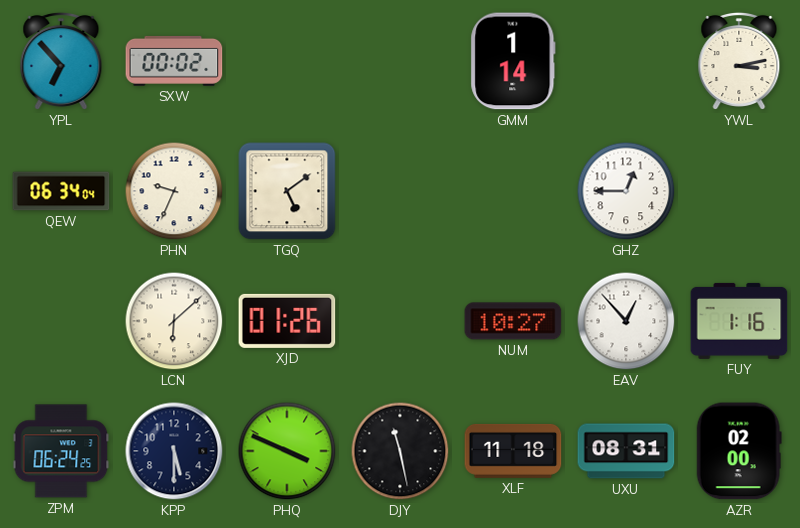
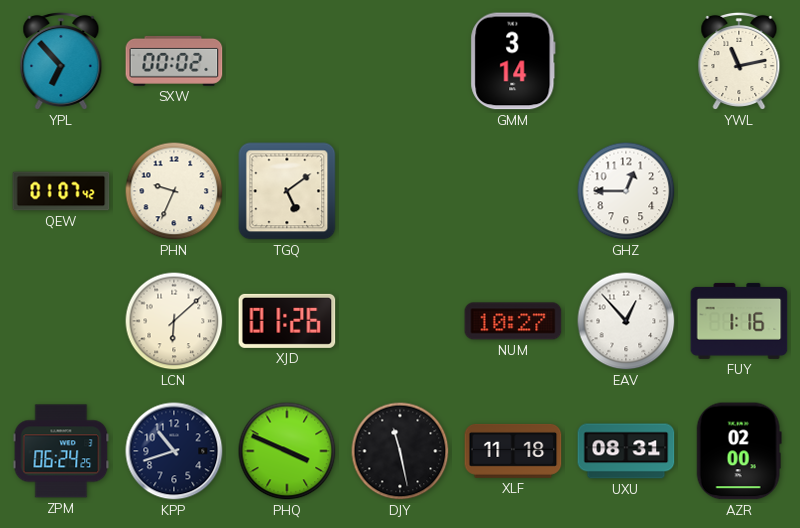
GMM: 1:14 -> 3:14
YWL: 3:13 -> 11:13
QEW: 06:34 -> 01:07
KPP: 5:30 -> 10:42
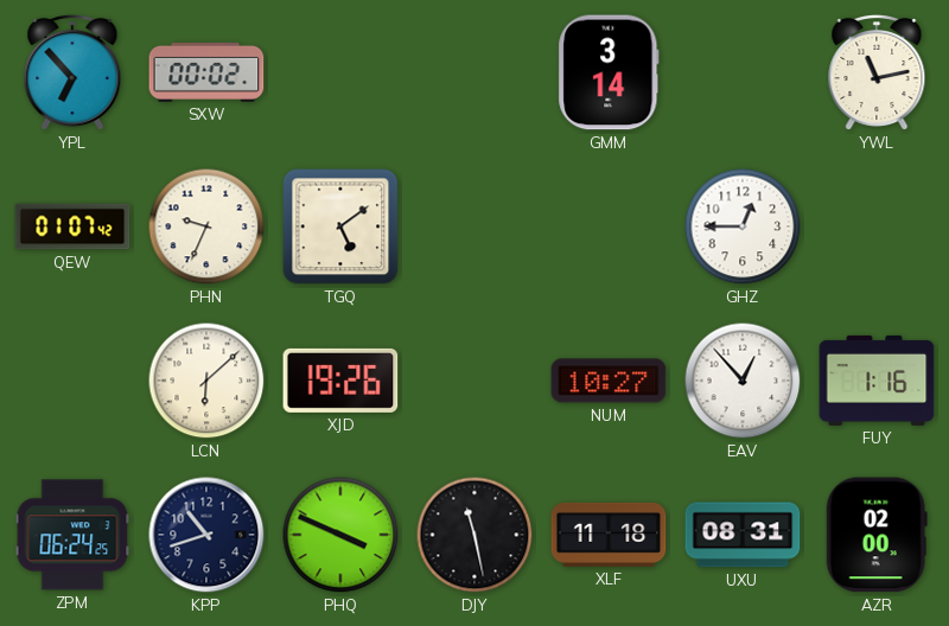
XJD: 01:26 -> 19:26
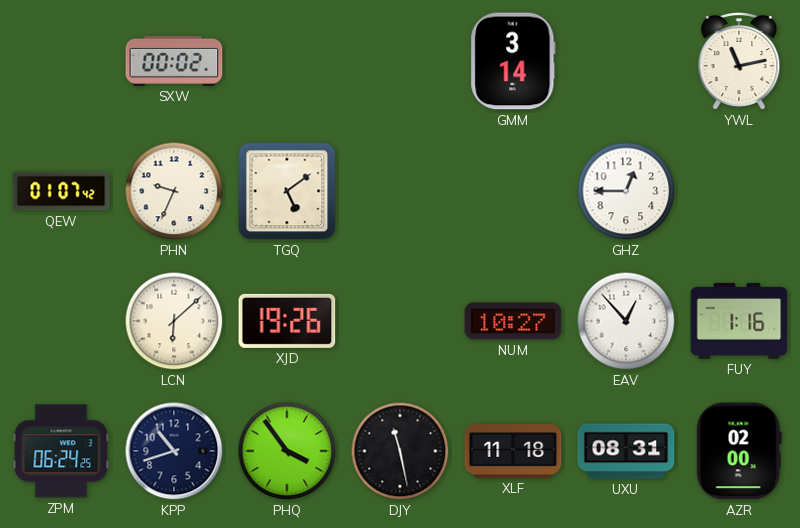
YPL: 6:53 -> none
PHQ: 3:49 -> 3:54
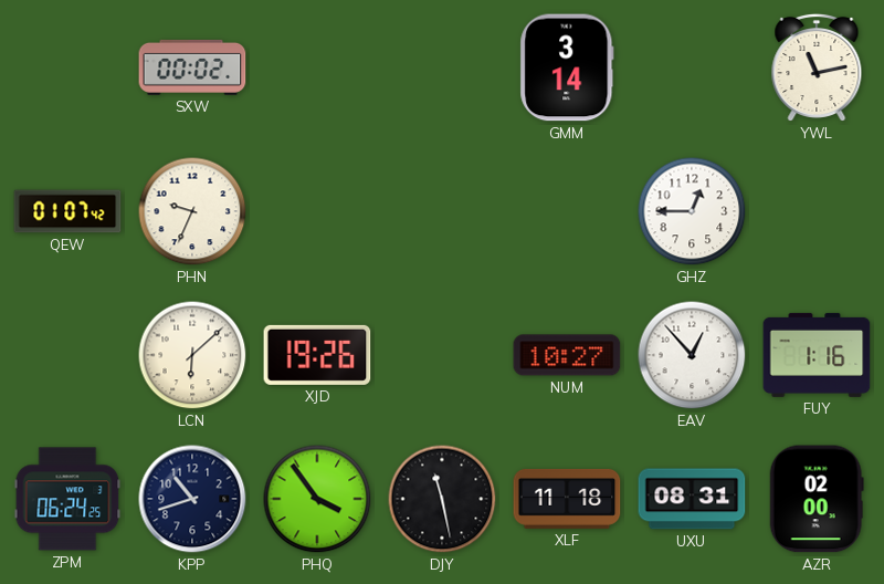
TGQ: 5:09 -> none
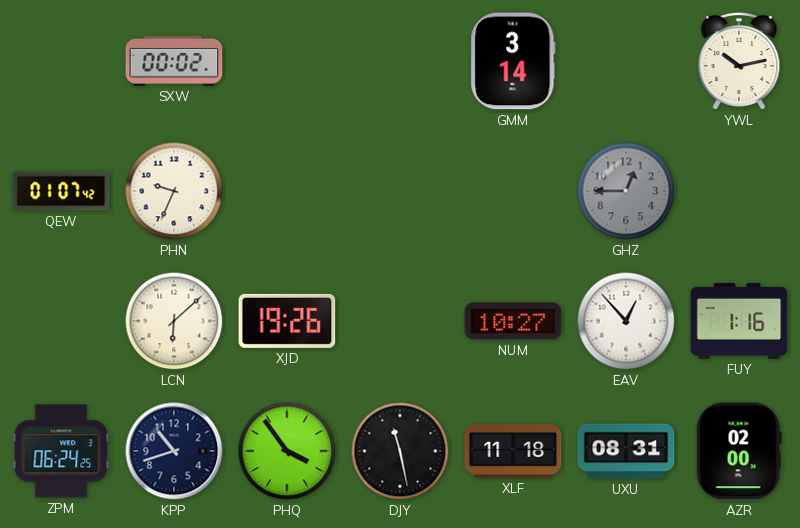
YWL: 11:13 -> 10:13
GHZ dial: white -> grey
